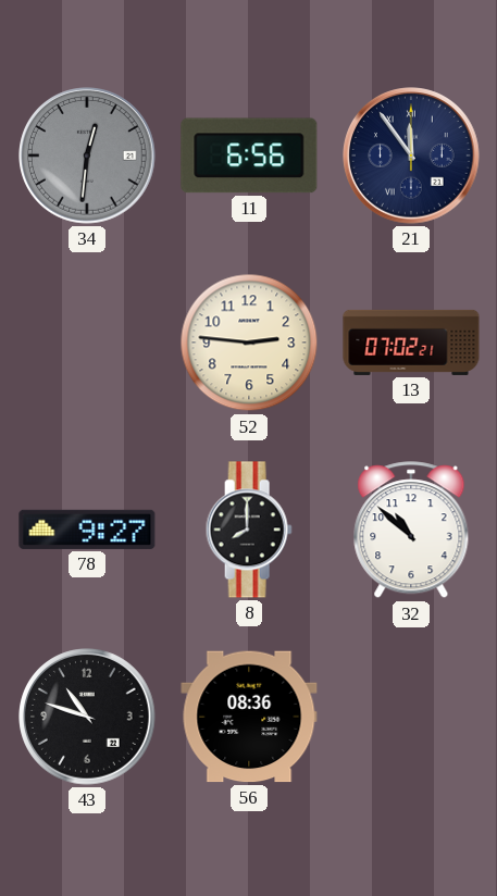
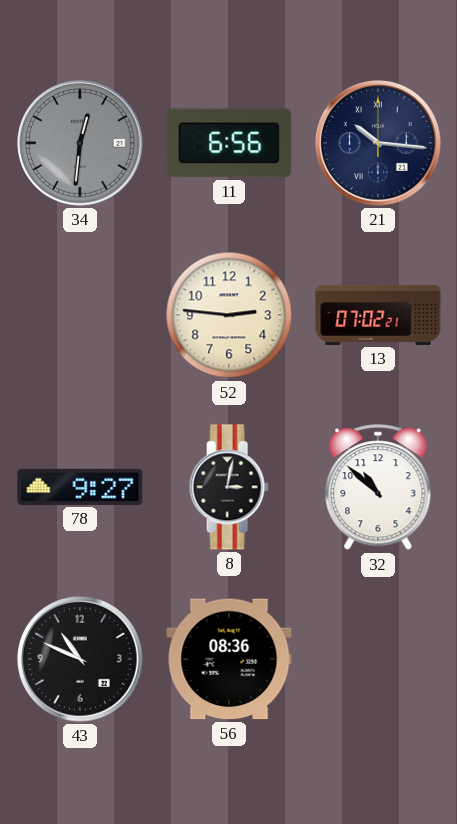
21: 11:54 -> 10:16
8: 8:00 -> 3:02
43: 10:48 -> 10:49
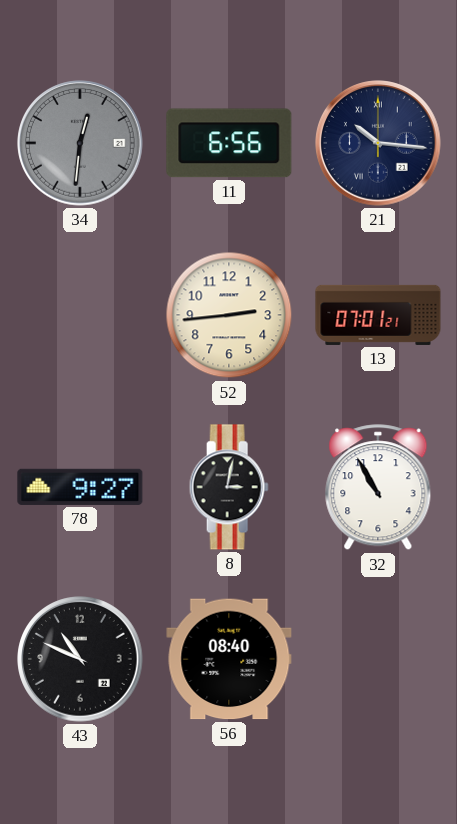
52: 2:46 -> 2:44
13: 07:02 -> 07:01
32: 10:52 -> 10:55
56: 08:36 -> 08:40
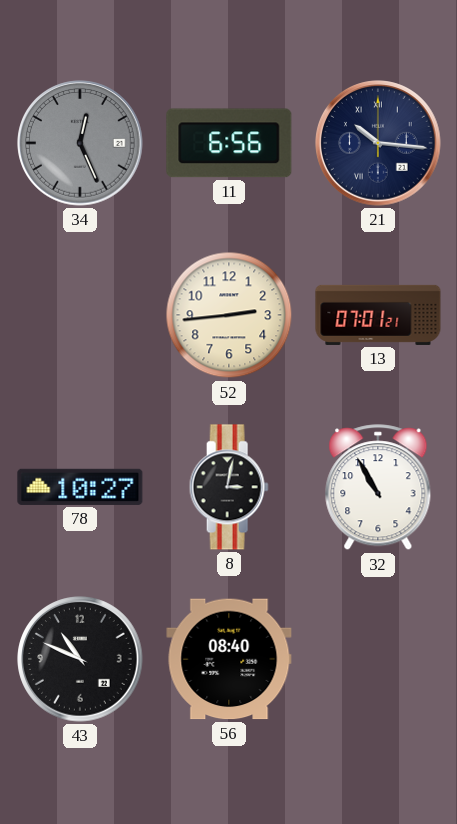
34: 12:31 -> 12:26
78: 9:27 -> 10:27
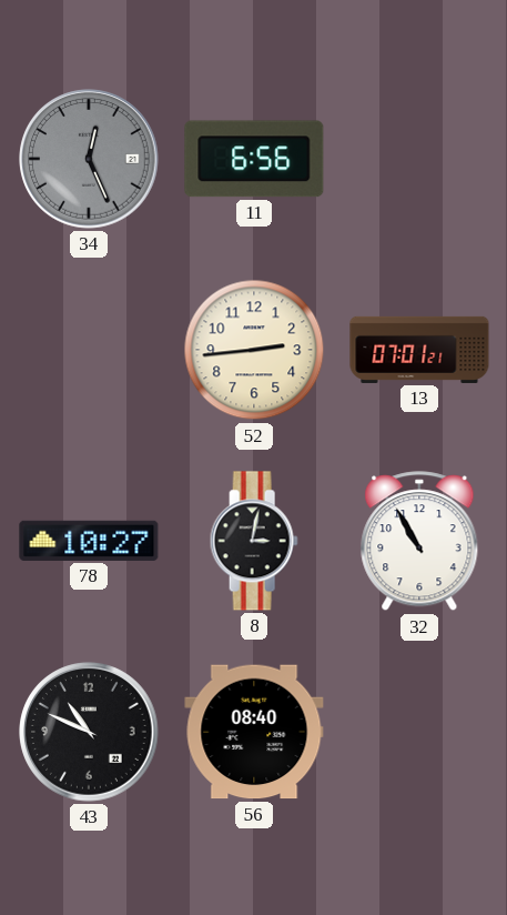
21: 10:16 -> none
